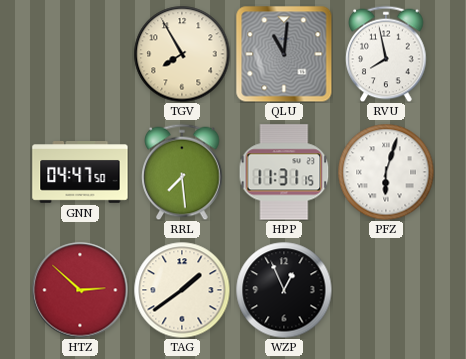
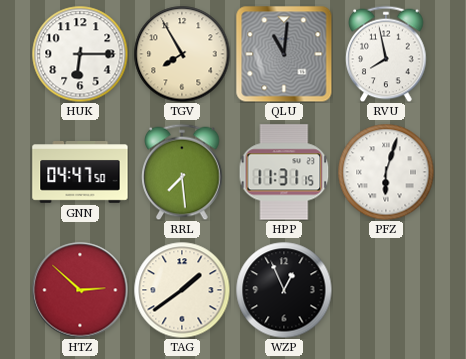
HUK: none -> 6:15
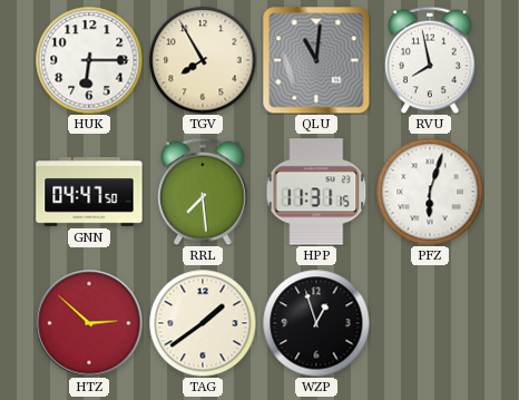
WZP: 12:56 -> 12:57
